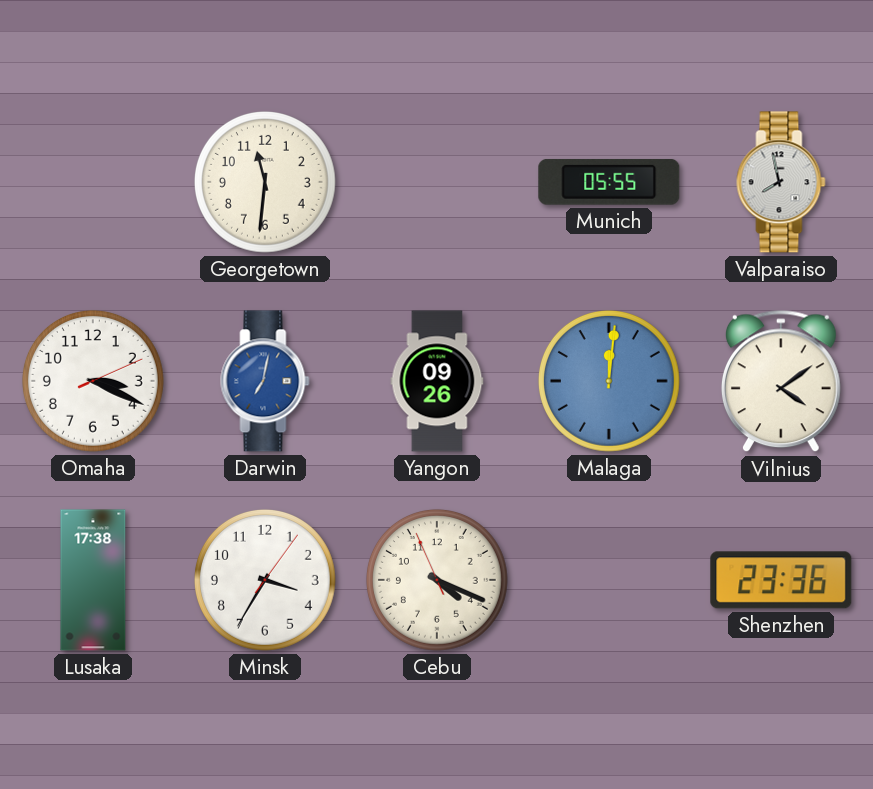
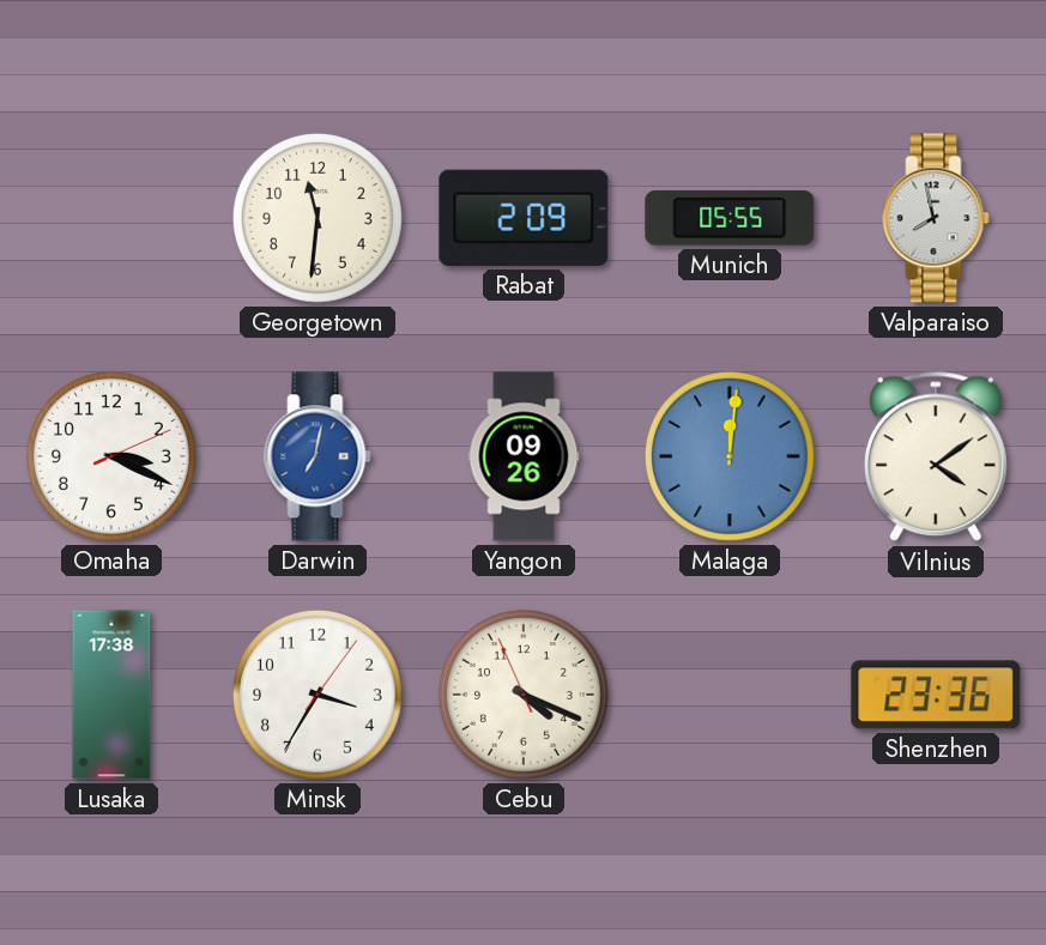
Rabat: none -> 2:09
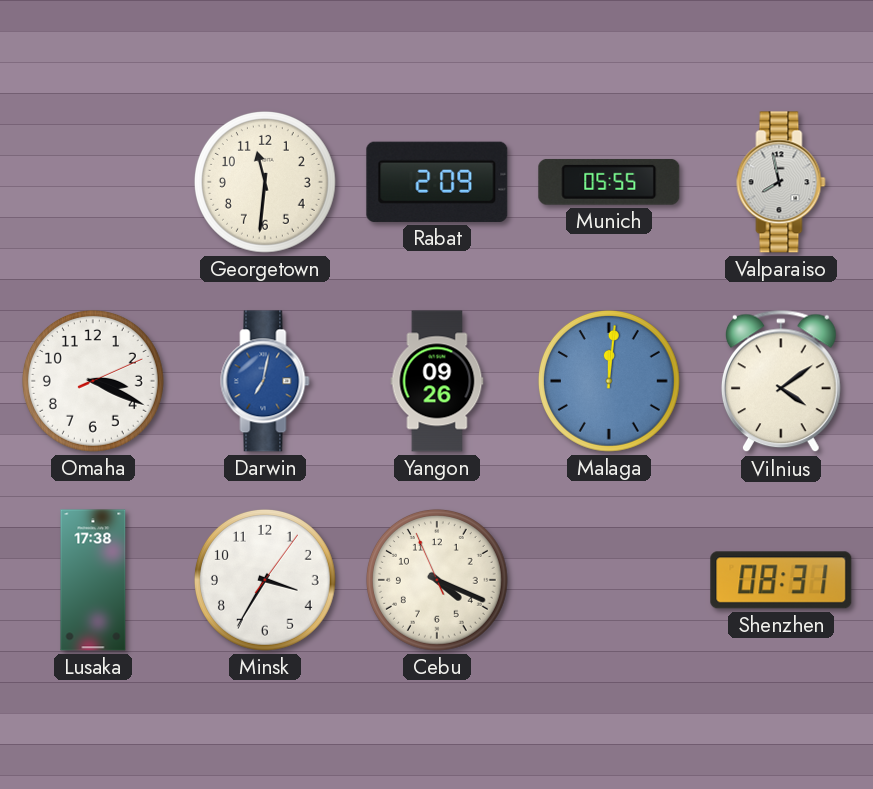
Shenzhen: 23:36 -> 08:31
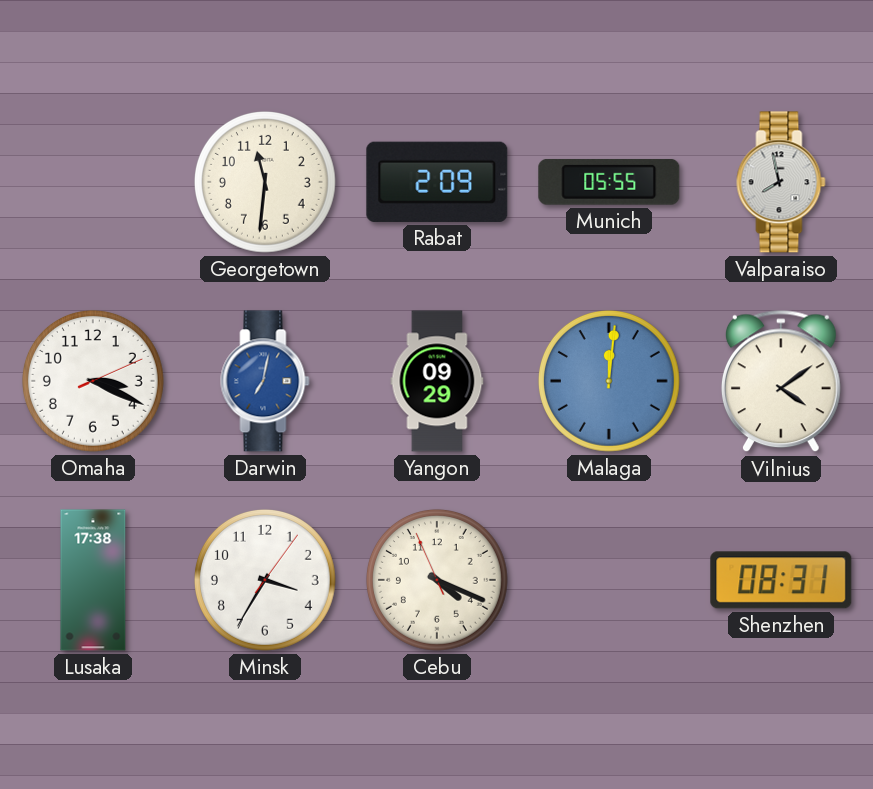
Yangon: 09:26 -> 09:29
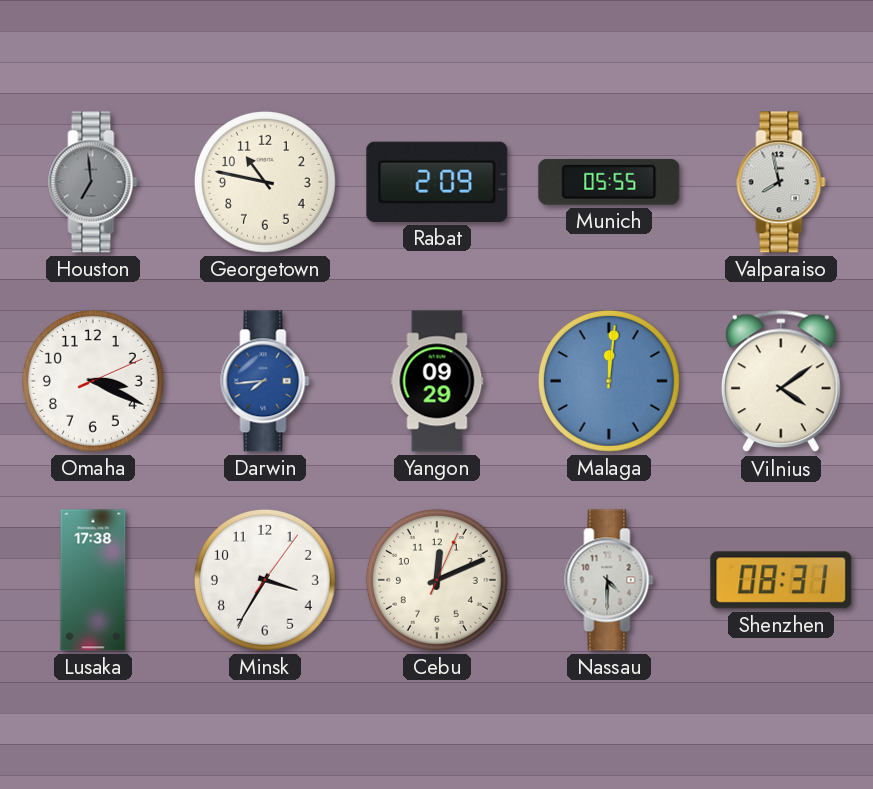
Houston: none -> 6:59
Georgetown: 11:31 -> 10:47
Darwin: 7:02 -> 7:44
Cebu: 4:18 -> 12:11
Nassau: none -> 4:30
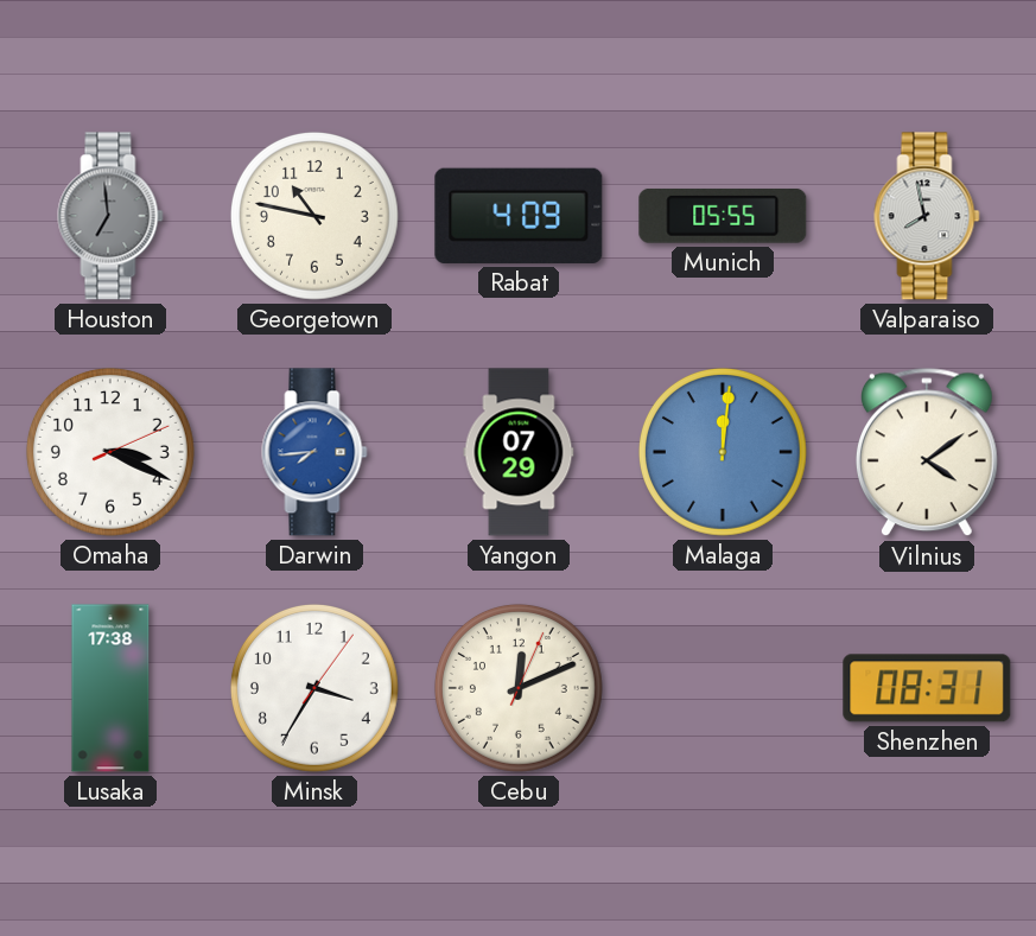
Rabat: 2:09 -> 4:09
Yangon: 09:29 -> 07:29
Nassau: 4:30 -> none
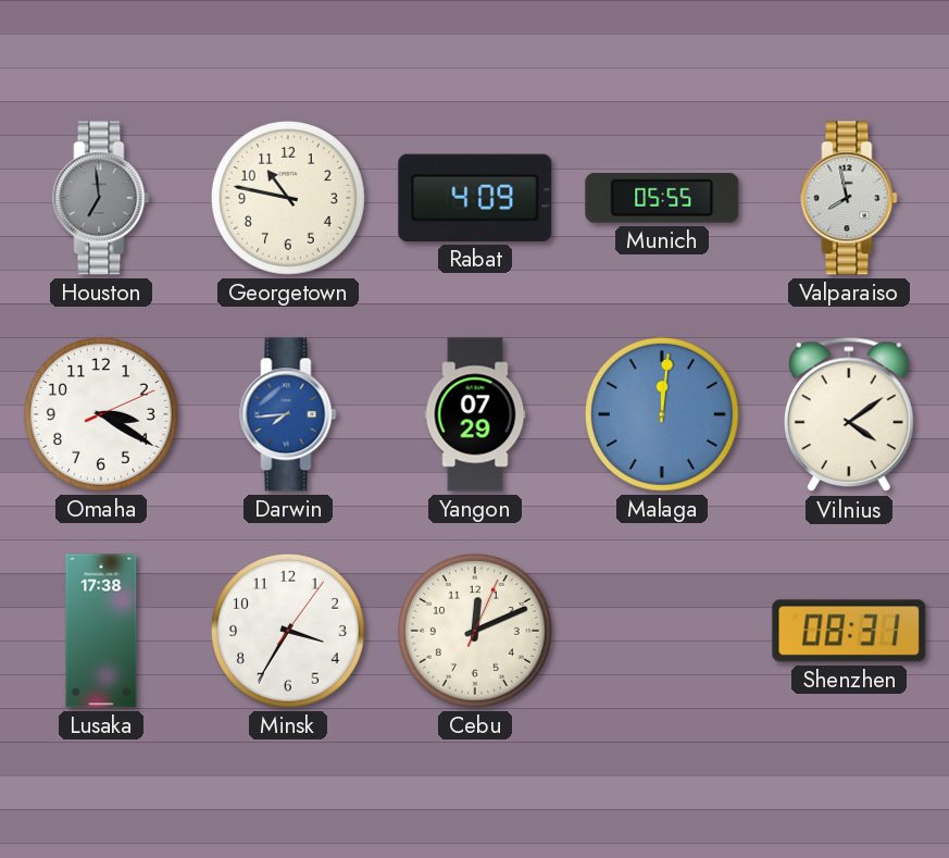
Omaha: 3:19 -> 3:20
